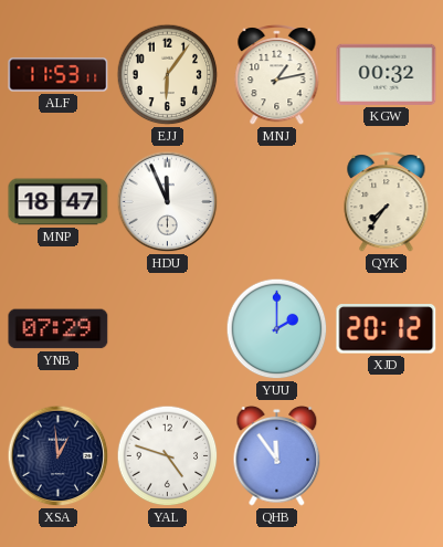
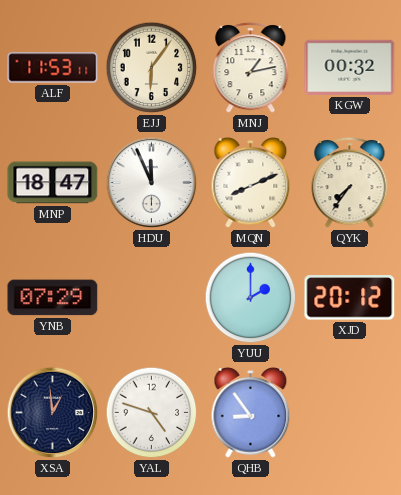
MQN: none -> 8:11
QHB: 11:54 -> 8:54
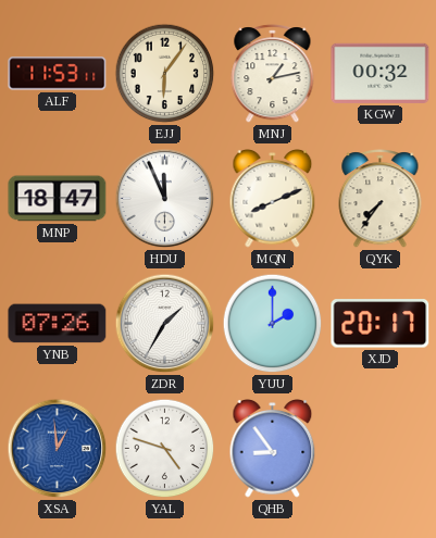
YNB: 07:29 -> 07:26
ZDR: none -> 1:35
XJD: 20:12 -> 20:17
XSA dial: navy -> blue
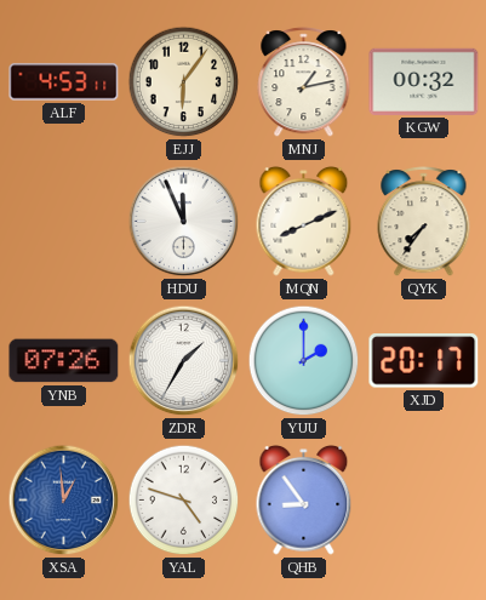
ALF: 11:53 -> 4:53
MNP: 18:47 -> none
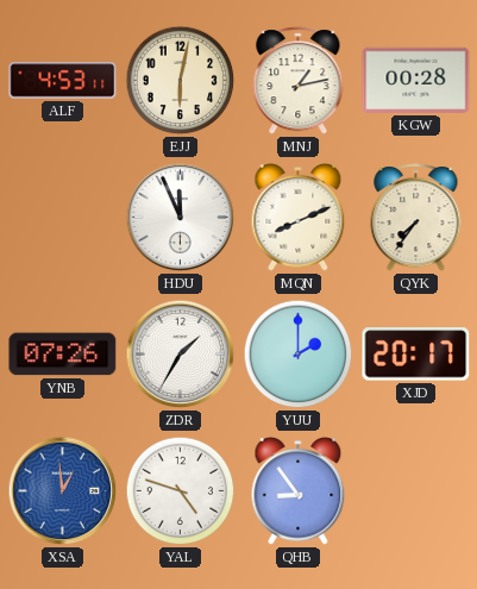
EJJ: 6:06 -> 6:02
KGW: 00:32 -> 00:28
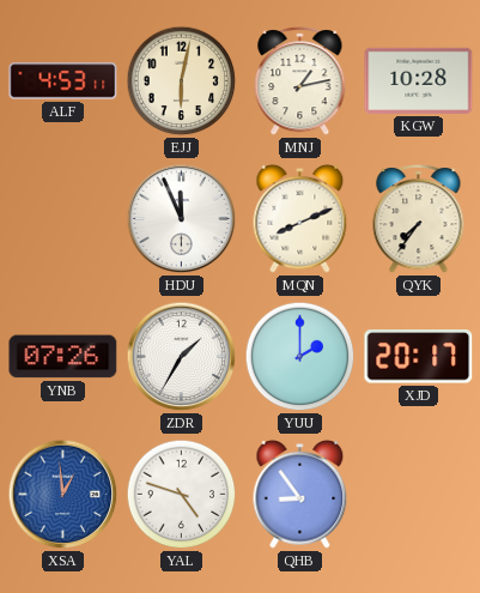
KGW: 00:28 -> 10:28
